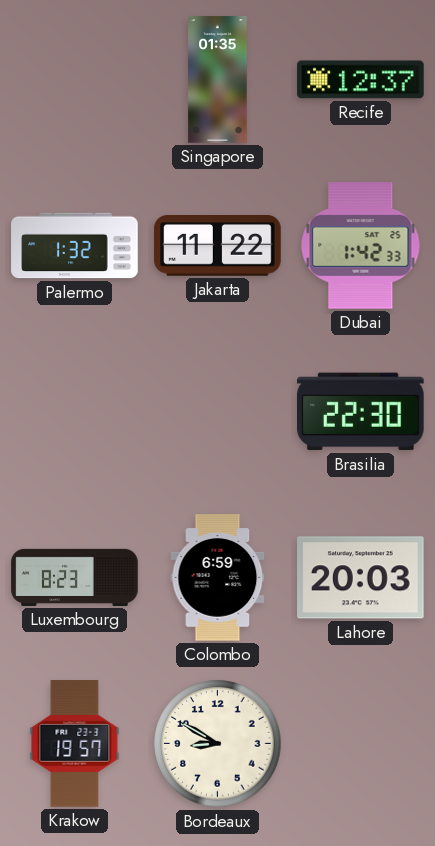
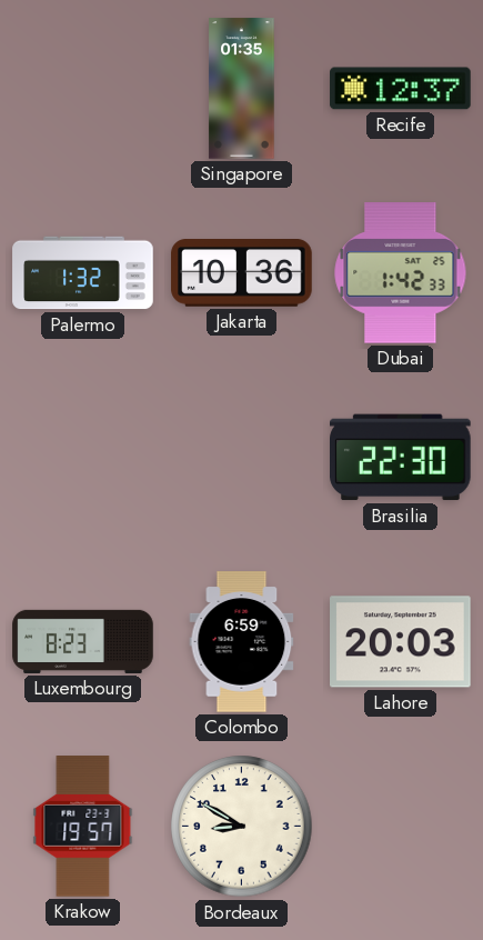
Jakarta: 11:22 -> 10:36
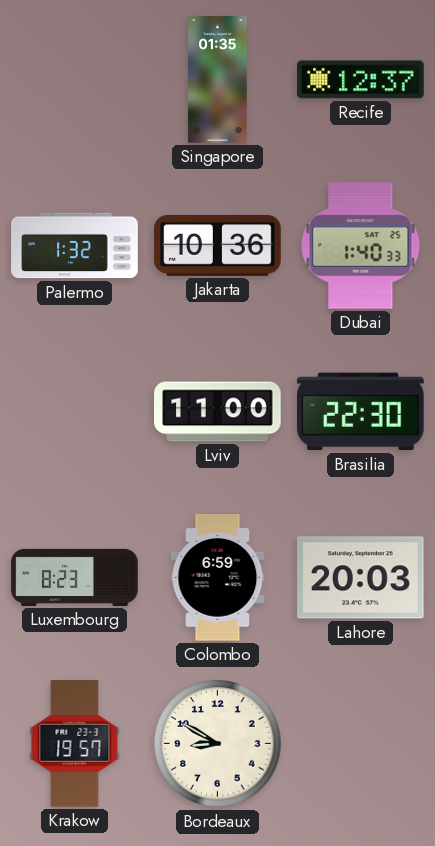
Dubai: 1:42 -> 1:40
Lviv: none -> 11:00
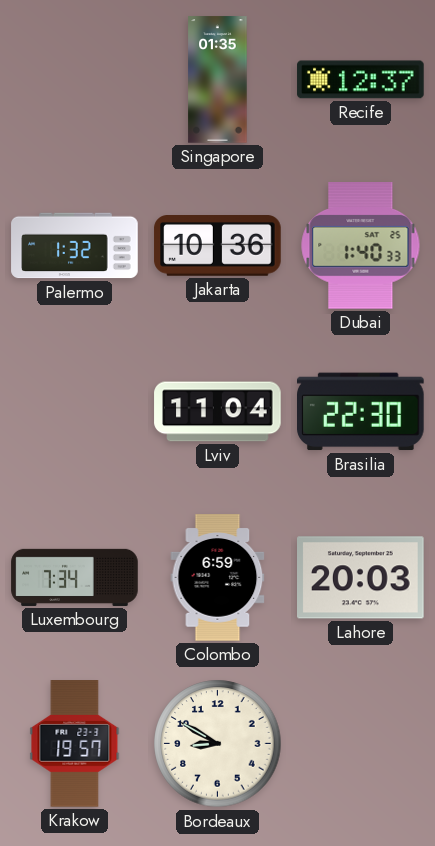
Lviv: 11:00 -> 11:04
Luxembourg: 8:23 -> 7:34
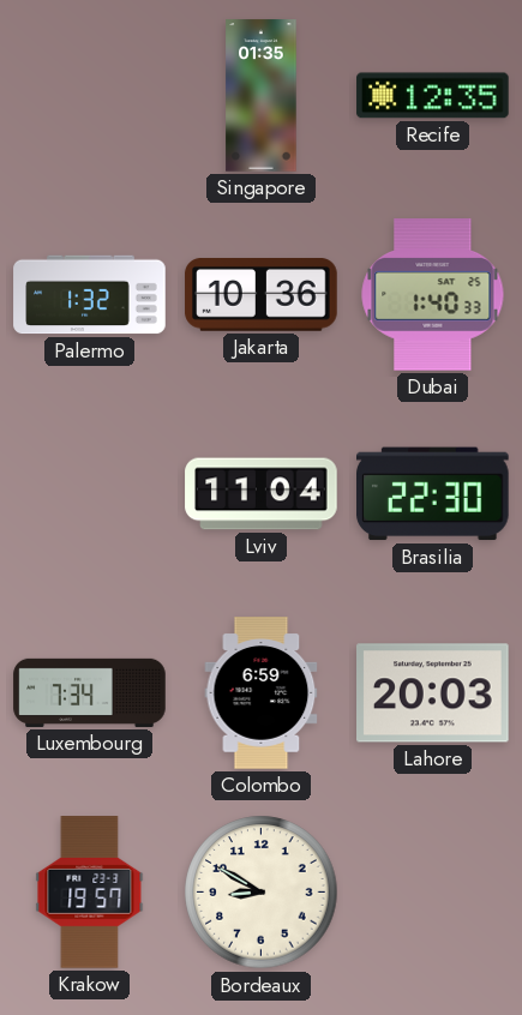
Recife: 12:37 -> 12:35
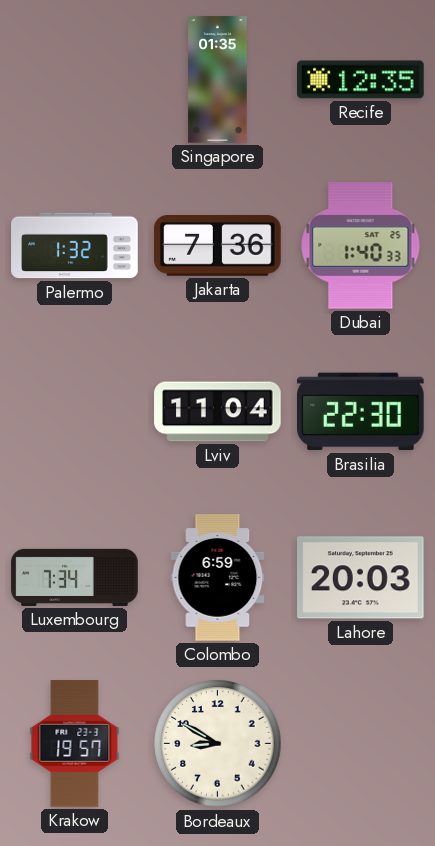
Jakarta: 10:36 -> 7:36
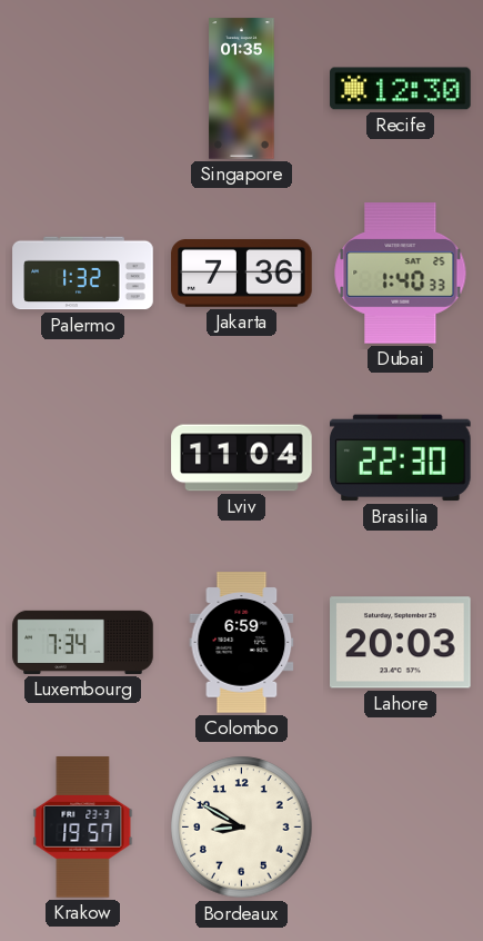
Recife: 12:35 -> 12:30
